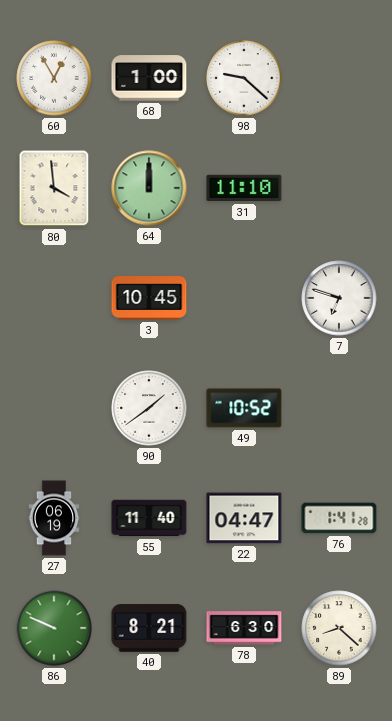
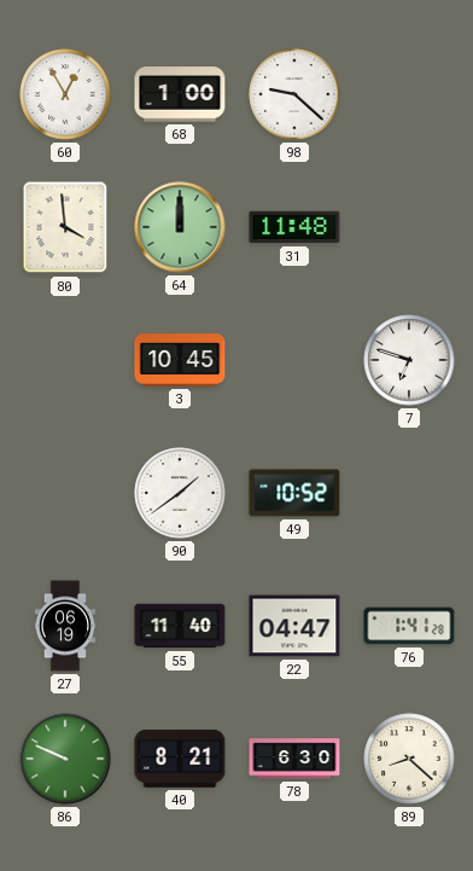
31: 11:10 -> 11:48
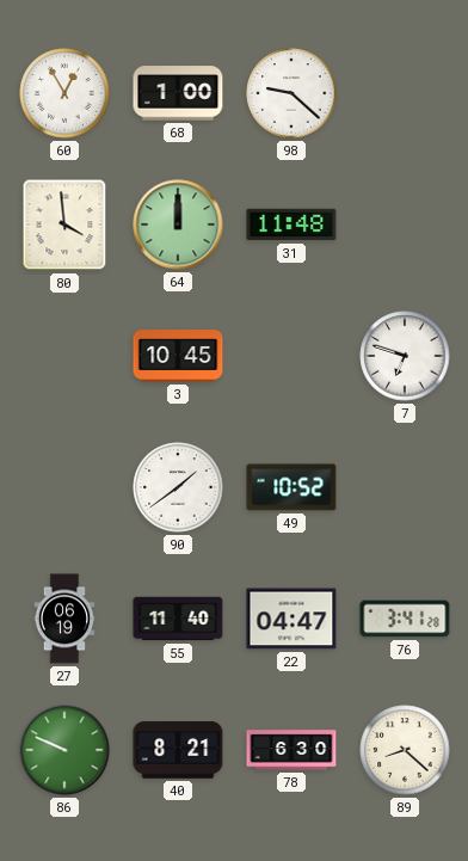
76: 1:41 -> 3:41
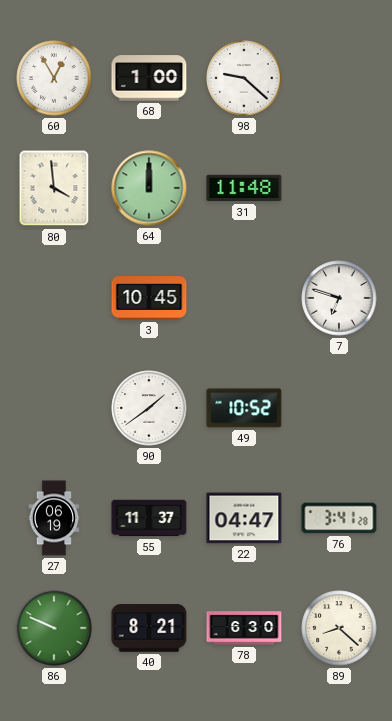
55: 11:40 -> 11:37
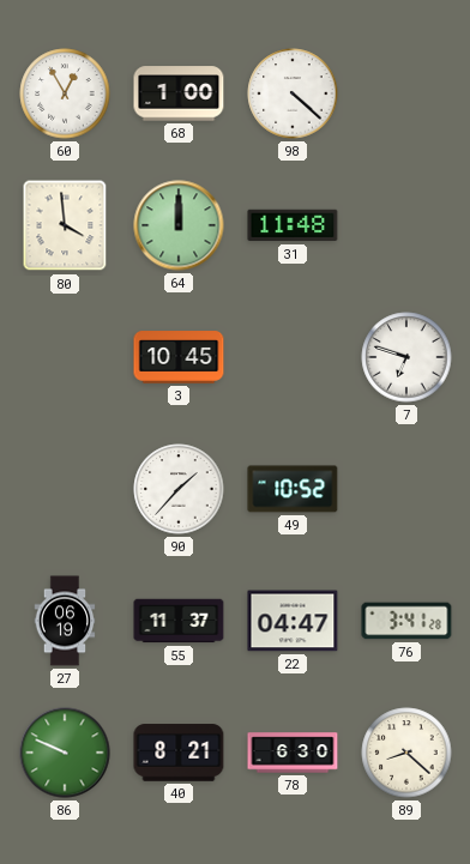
98: 9:22 -> 4:22
90: 1:39 -> 1:37
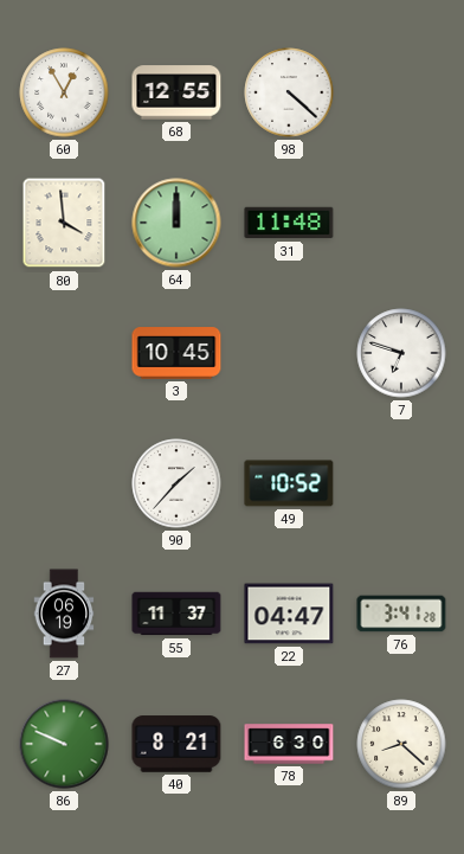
68: 1:00 -> 12:55
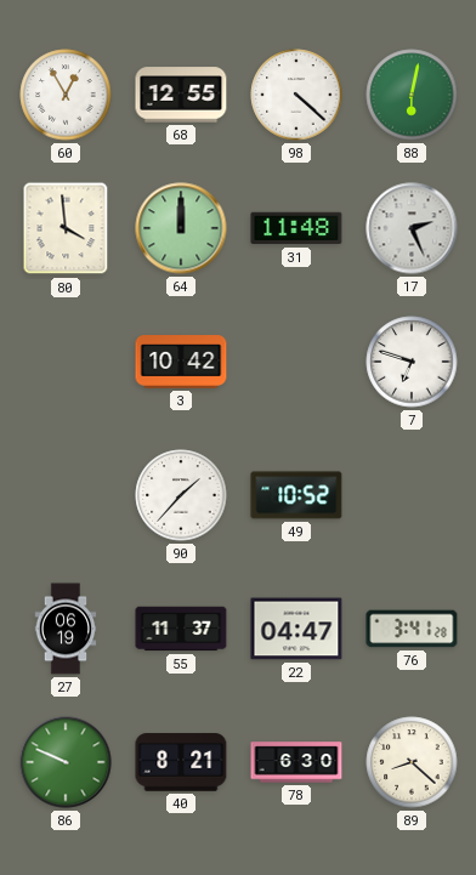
88: none -> 6:02
17: none -> 2:26
3: 10:45 -> 10:42
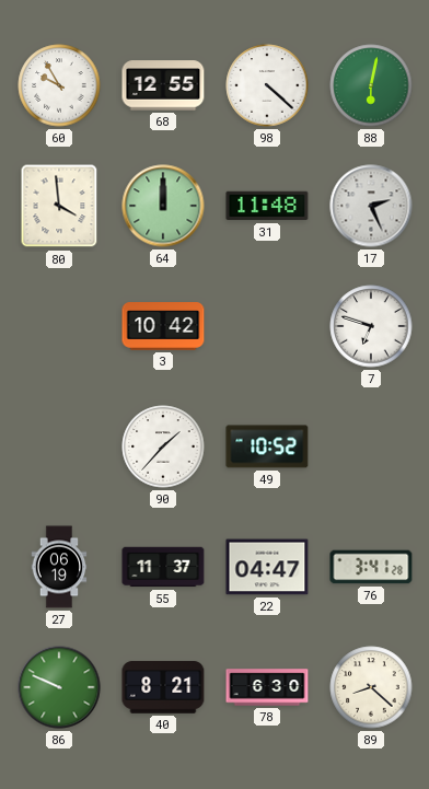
60: 12:55 -> 9:55
